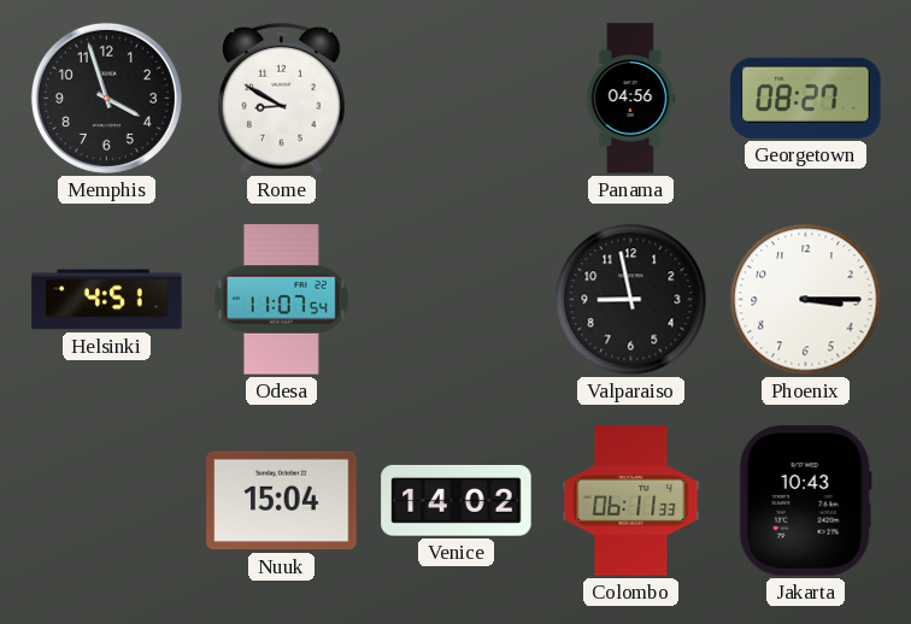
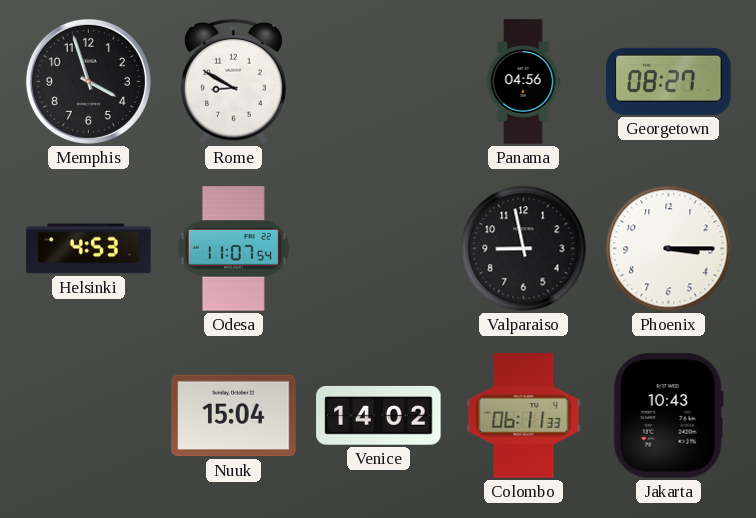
Helsinki: 4:51 -> 4:53
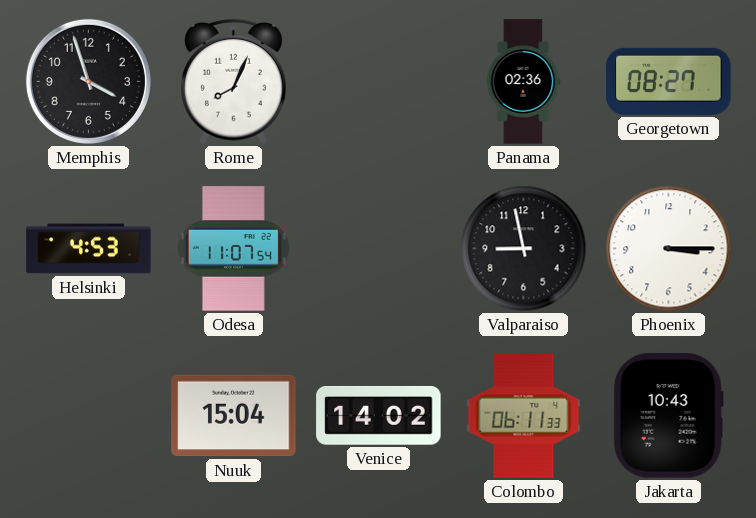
Rome: 8:50 -> 8:04
Panama: 04:56 -> 02:36
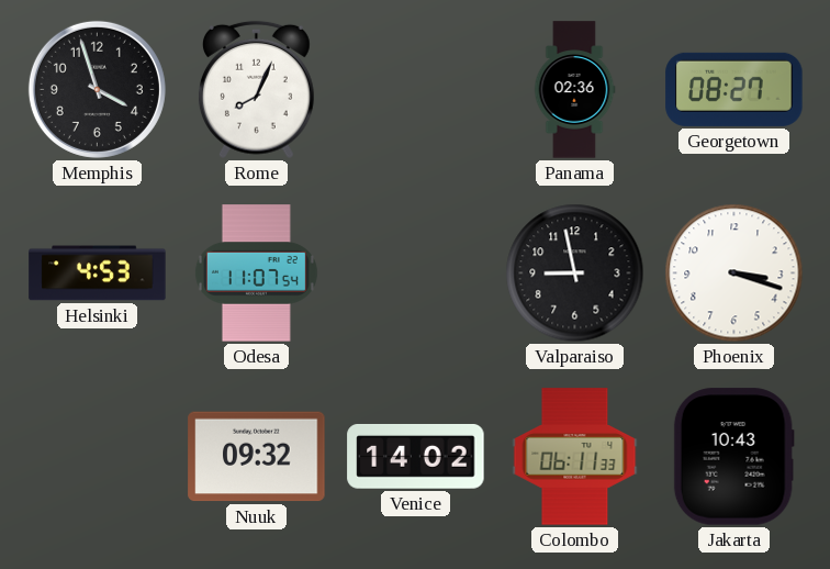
Phoenix: 3:15 -> 3:18
Nuuk: 15:04 -> 09:32
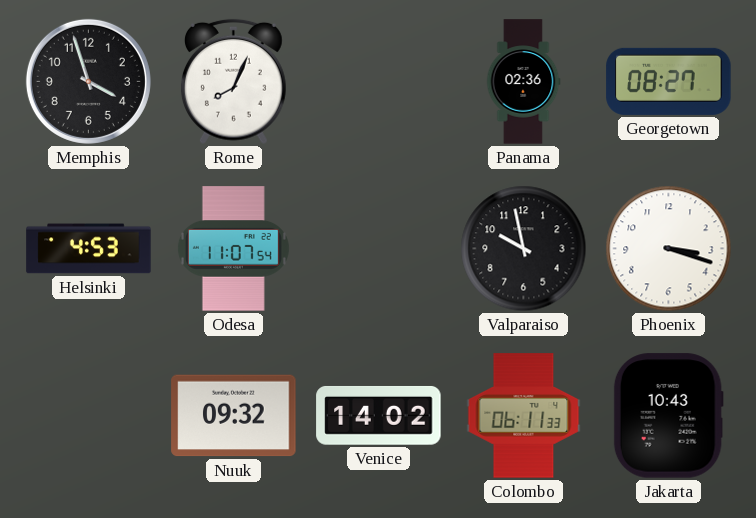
Valparaiso: 8:58 -> 9:58
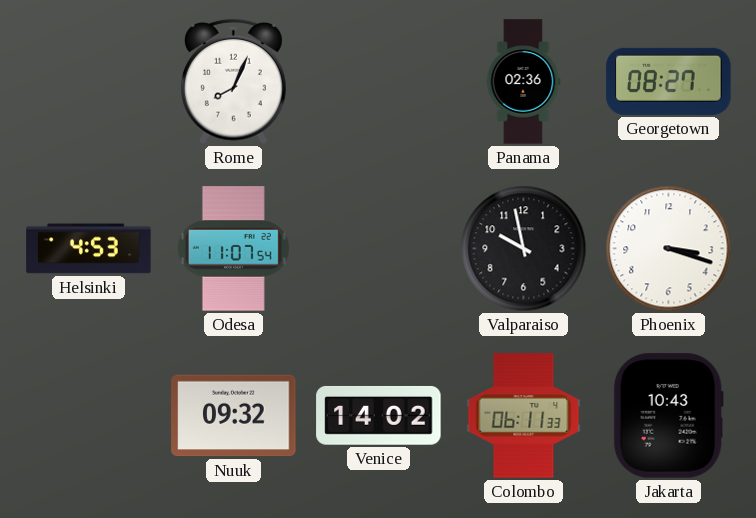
Memphis: 3:57 -> none
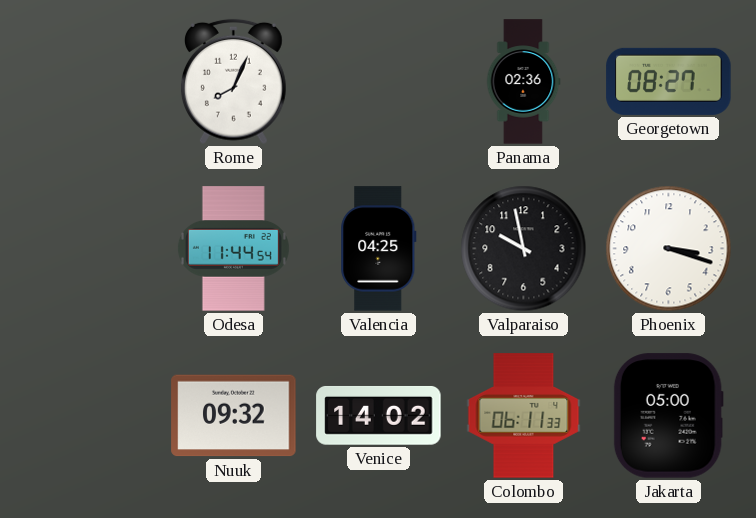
Helsinki: 4:53 -> none
Odesa: 11:07 -> 11:44
Valencia: none -> 04:25
Jakarta: 10:43 -> 05:00
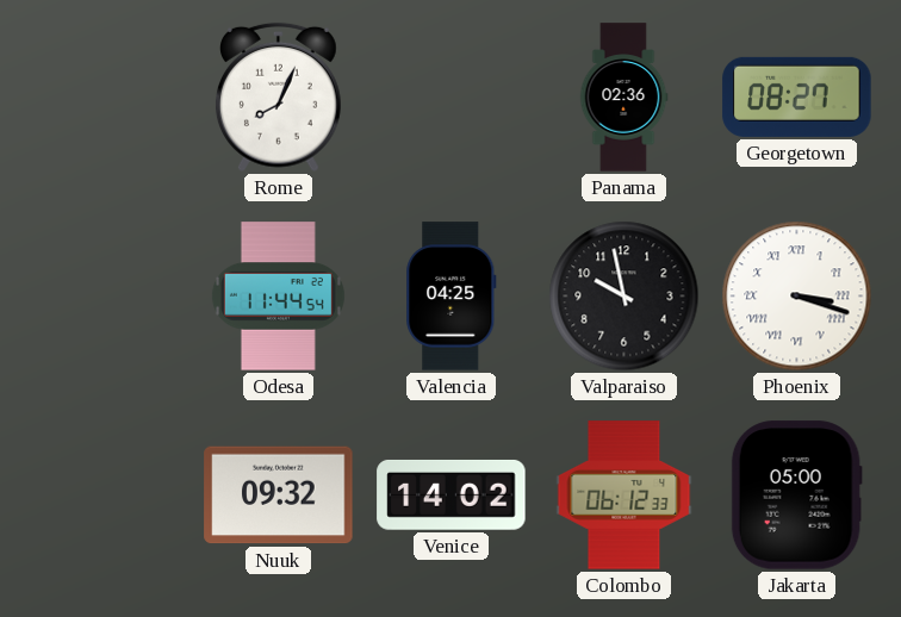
Phoenix numerals: Arabic -> Roman
Colombo: 06:11 -> 06:12
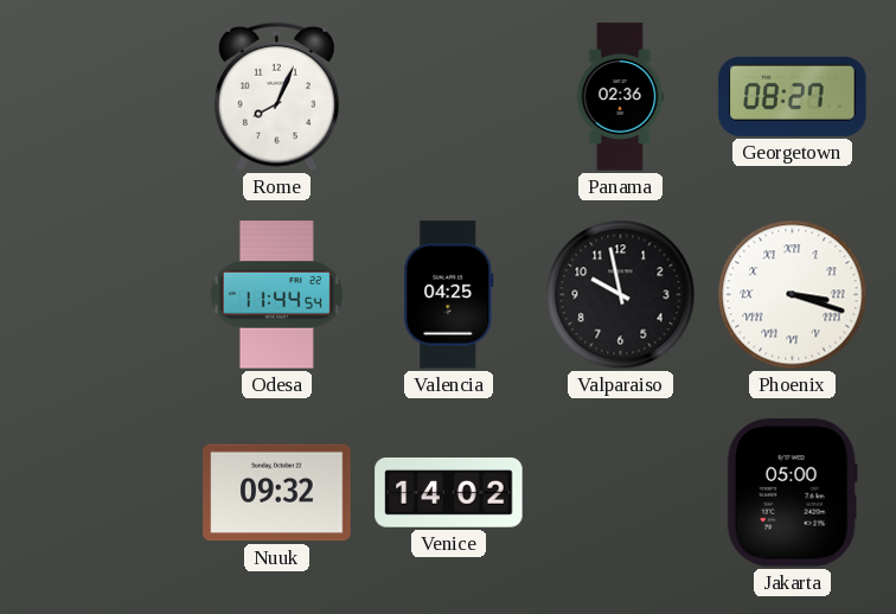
Colombo: 06:12 -> none
